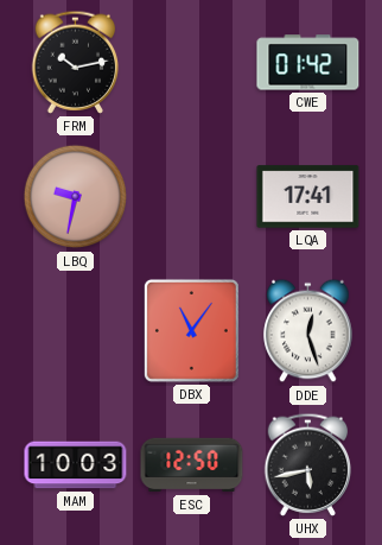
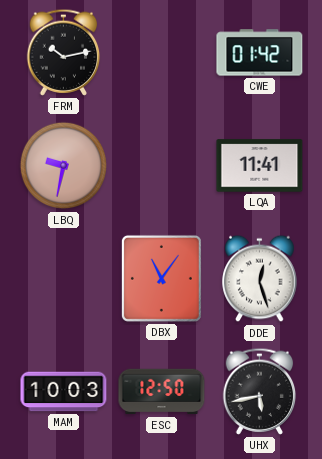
LQA: 17:41 -> 11:41
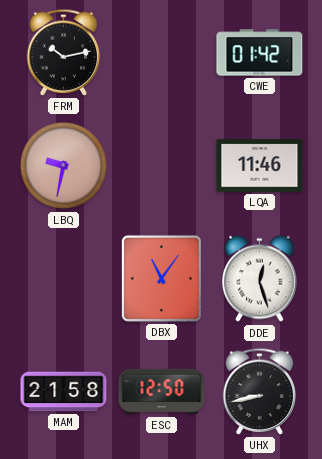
LQA: 11:41 -> 11:46
MAM: 10:03 -> 21:58
UHX: 5:43 -> 8:43
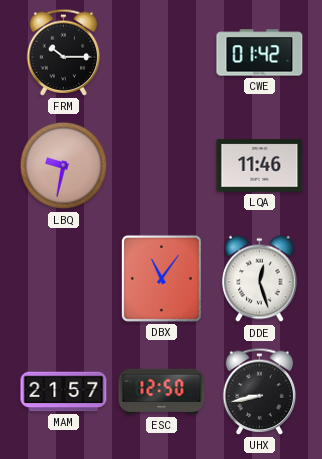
FRM: 10:13 -> 10:15
MAM: 21:58 -> 21:57
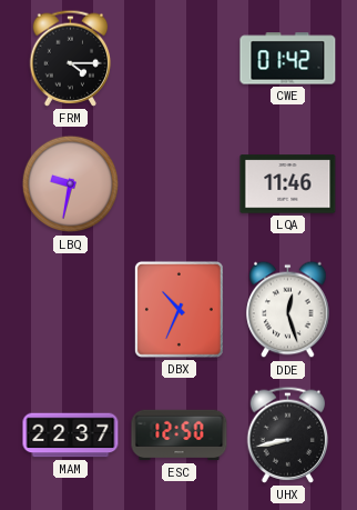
FRM: 10:15 -> 4:15
DBX: 11:06 -> 10:34
MAM: 21:57 -> 22:37
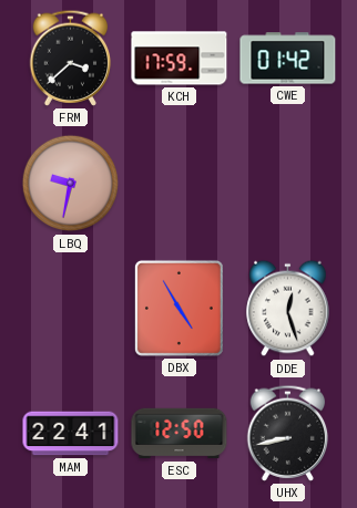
FRM: 4:15 -> 3:38
KCH: none -> 17:59
LQA: 11:46 -> none
DBX: 10:34 -> 4:55
MAM: 22:37 -> 22:41
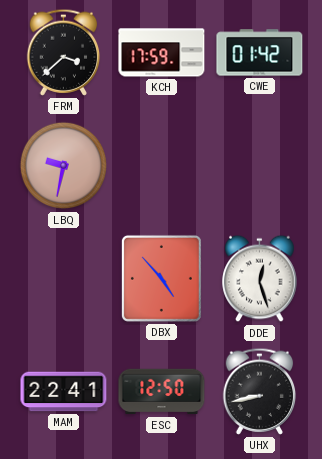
DBX: 4:55 -> 4:53
